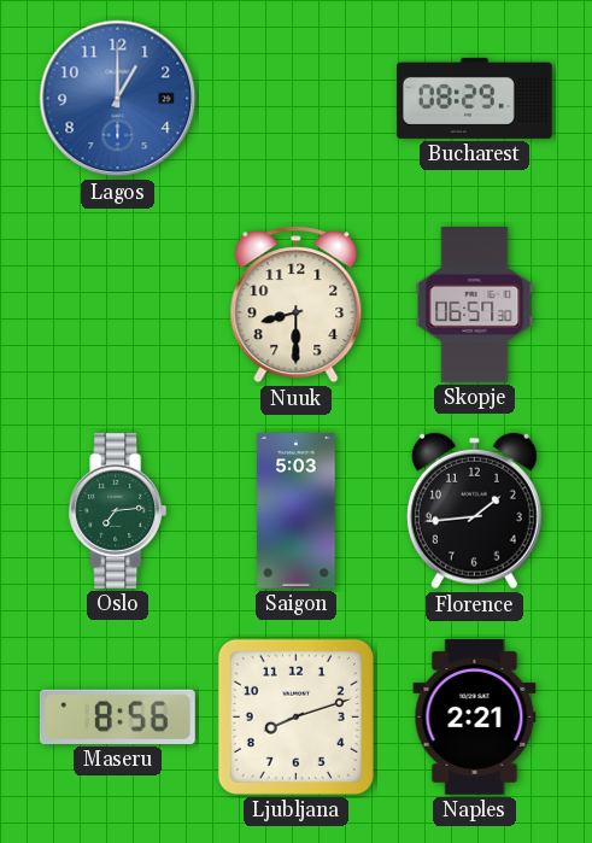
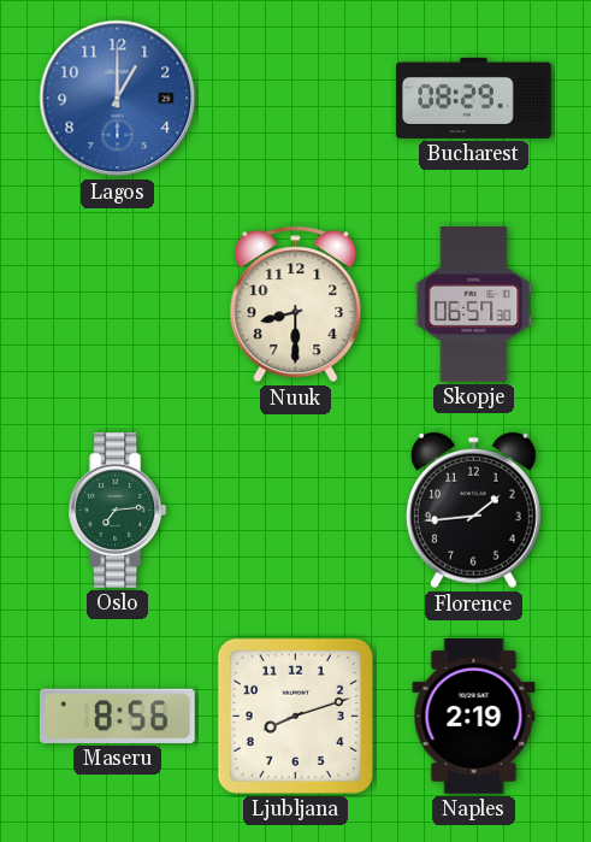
Saigon: 5:03 -> none
Naples: 2:21 -> 2:19
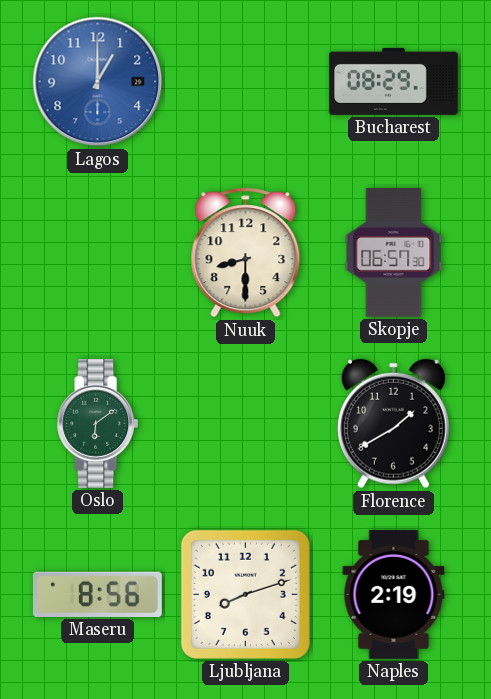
Oslo: 7:14 -> 6:09
Florence: 1:44 -> 1:40
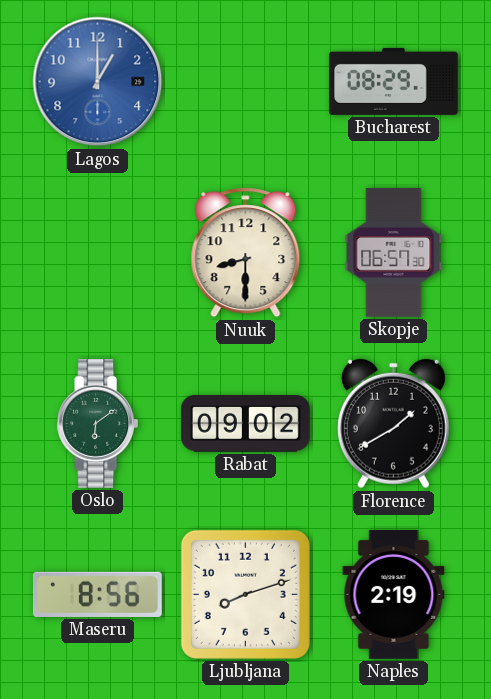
Rabat: none -> 09:02
